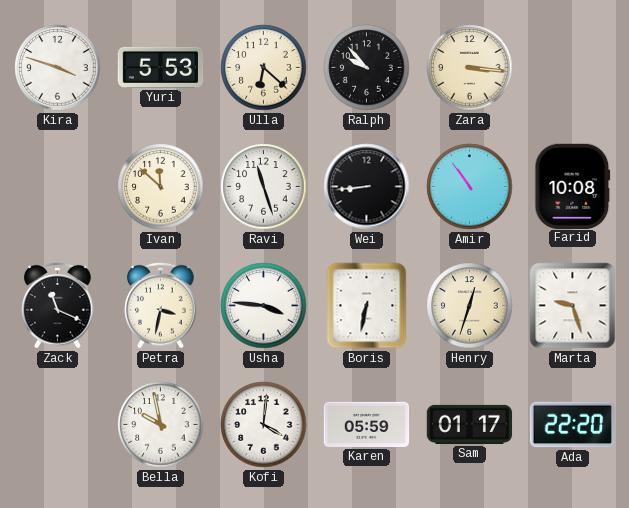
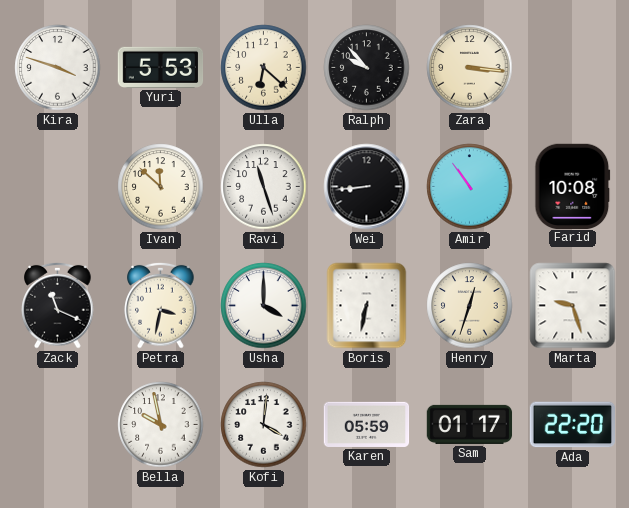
Usha: 3:46 -> 4:00
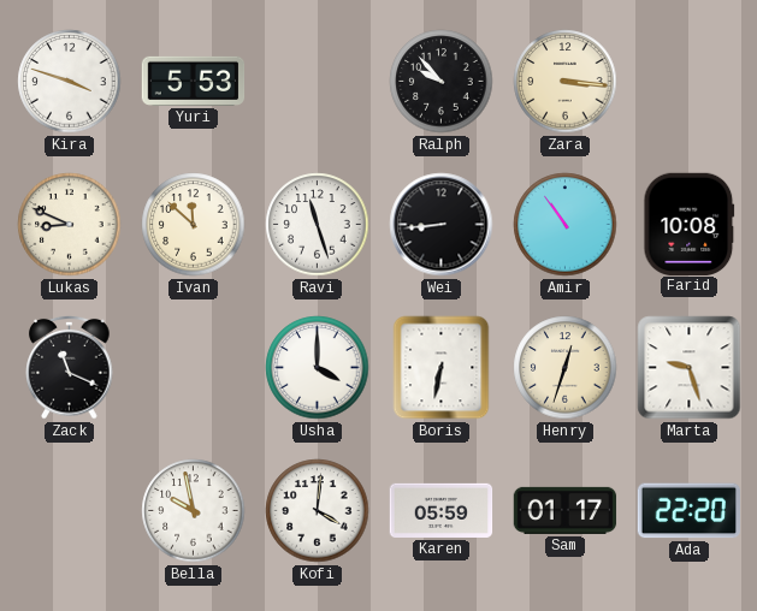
Ulla: 6:22 -> none
Lukas: none -> 8:49
Petra: 3:32 -> none
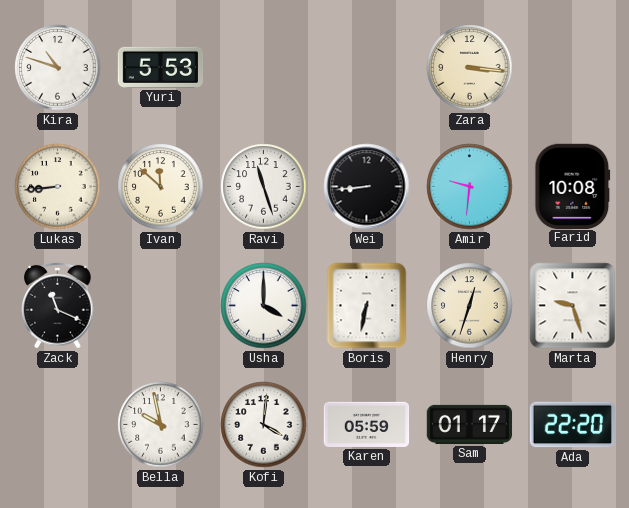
Kira: 3:48 -> 10:48
Ralph: 9:53 -> none
Lukas: 8:49 -> 8:44
Amir: 10:54 -> 9:31
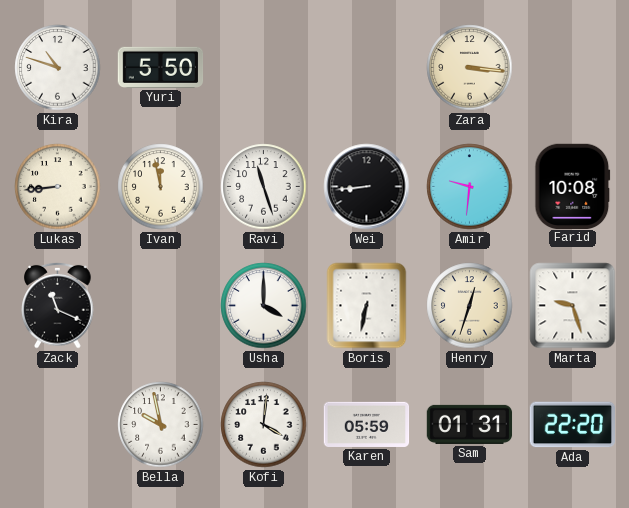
Yuri: 5:53 -> 5:50
Ivan: 11:52 -> 11:58
Sam: 01:17 -> 01:31
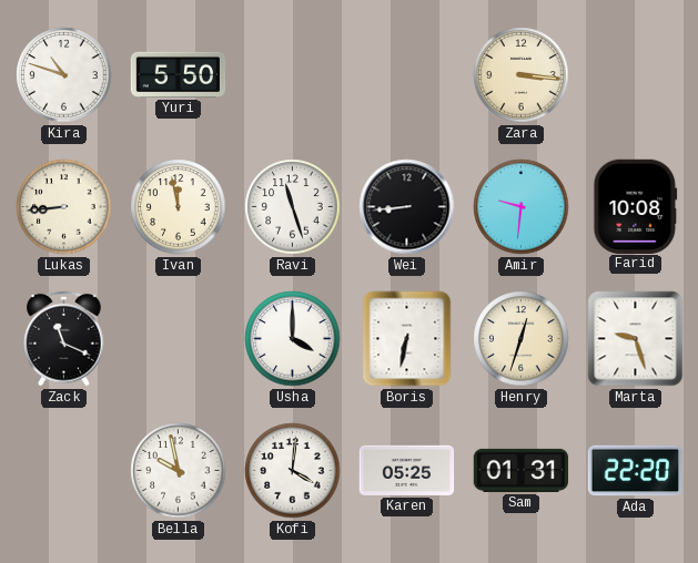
Karen: 05:59 -> 05:25
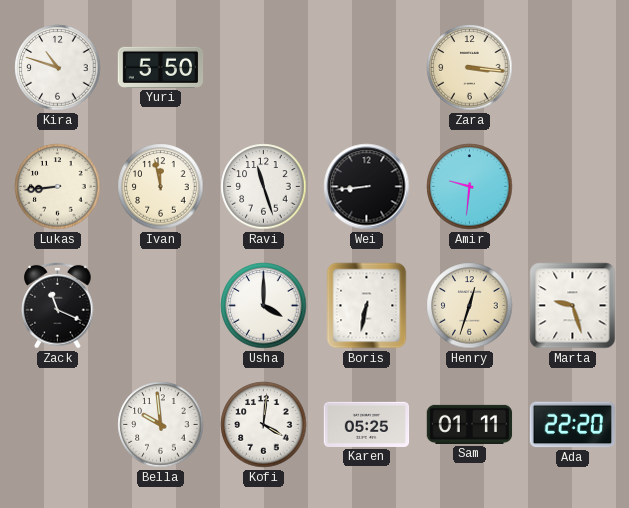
Farid: 10:08 -> none
Bella: 9:58 -> 9:59
Sam: 01:31 -> 01:11
